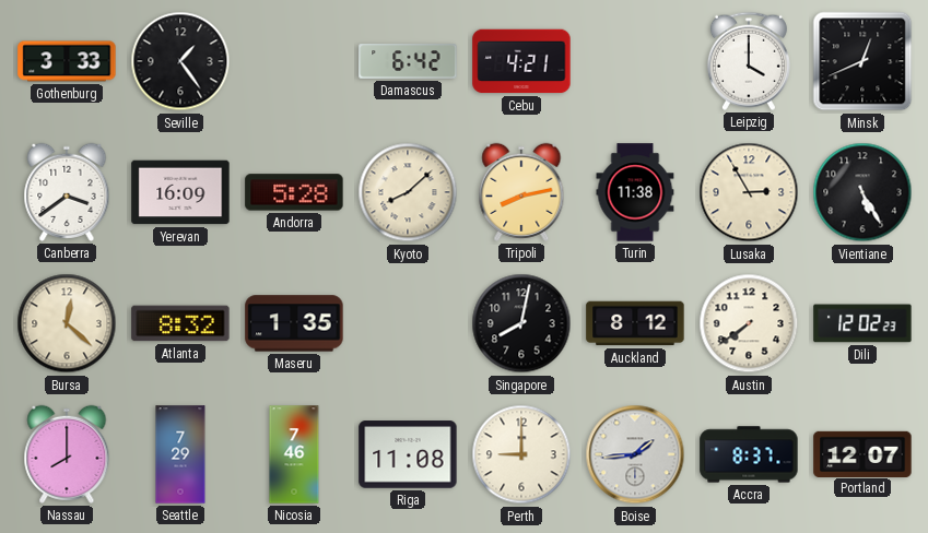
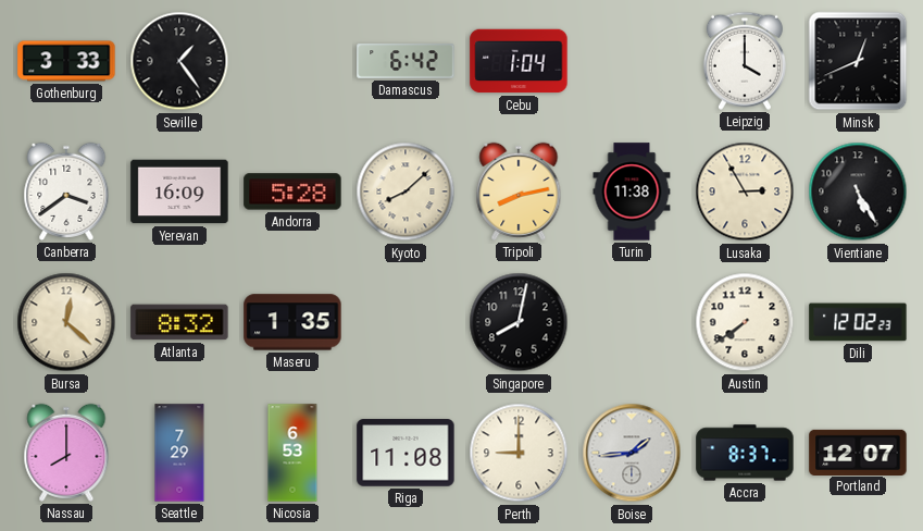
Cebu: 4:21 -> 1:04
Auckland: 8:12 -> none
Nicosia: 7:46 -> 6:53
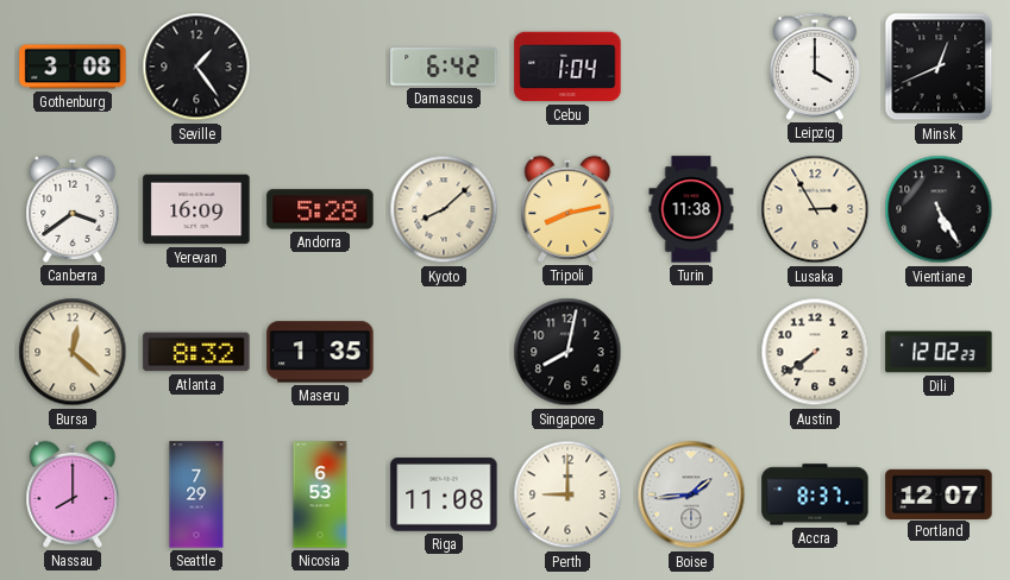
Gothenburg: 3:33 -> 3:08
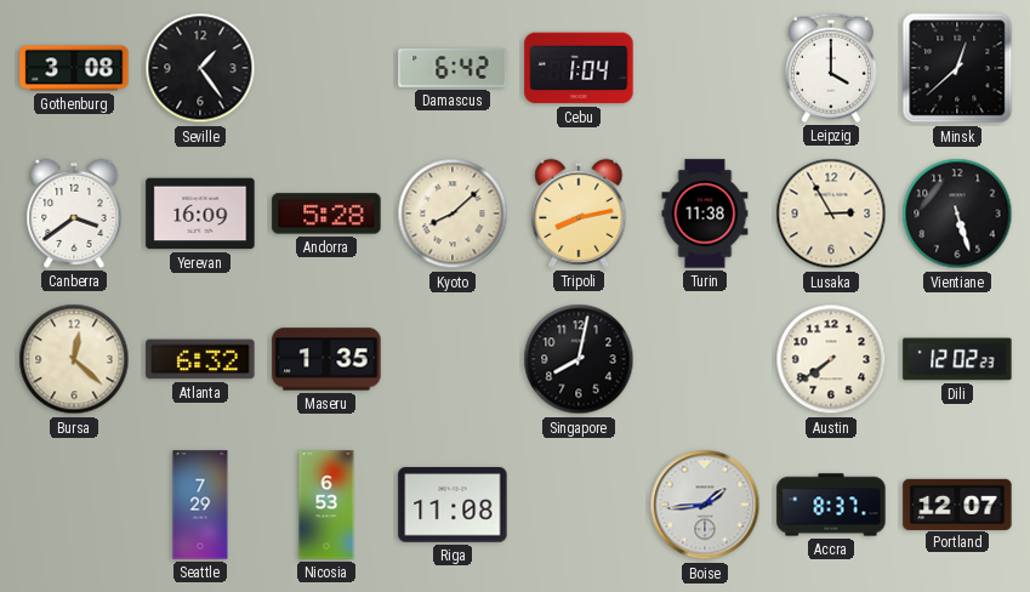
Minsk: 12:41 -> 12:38
Vientiane: 5:25 -> 5:27
Atlanta: 8:32 -> 6:32
Nassau: 8:00 -> none
Perth: 9:00 -> none
